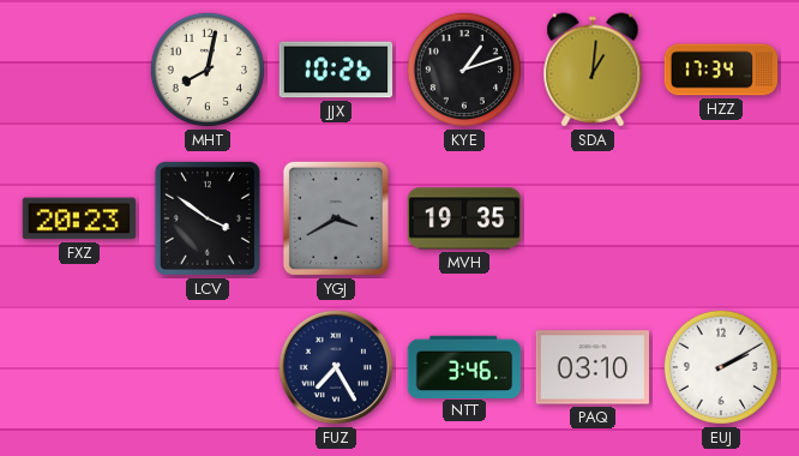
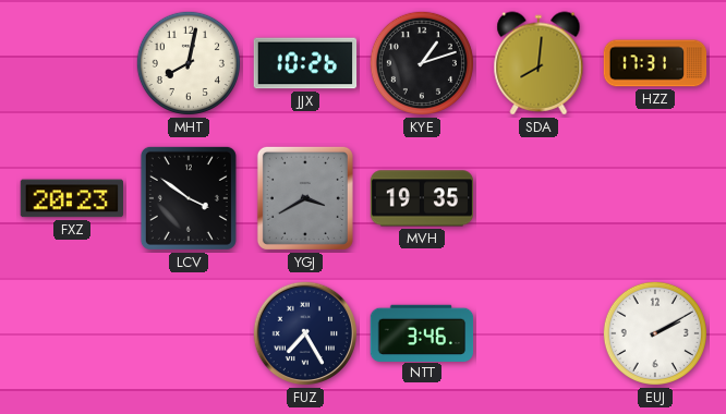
SDA: 1:01 -> 8:01
HZZ: 17:34 -> 17:31
PAQ: 03:10 -> none
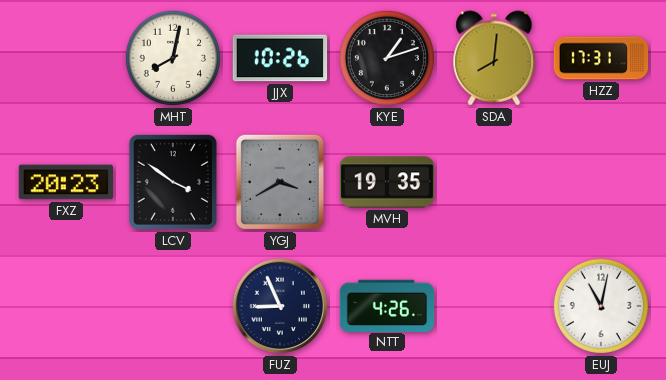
FUZ: 7:25 -> 8:56
NTT: 3:46 -> 4:26
EUJ: 2:10 -> 11:02
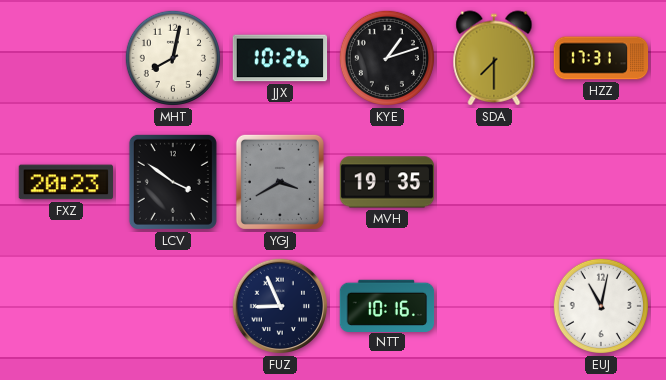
SDA: 8:01 -> 7:30
NTT: 4:26 -> 10:16
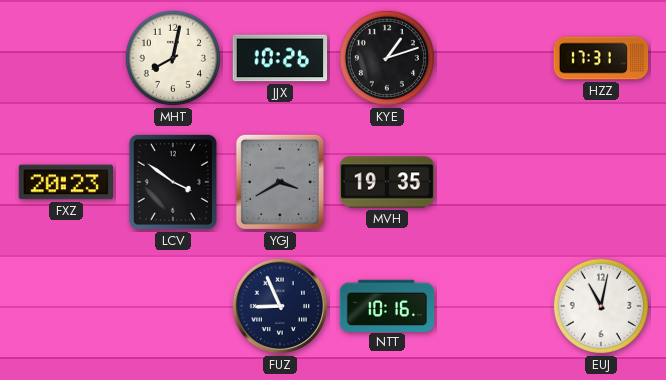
SDA: 7:30 -> none
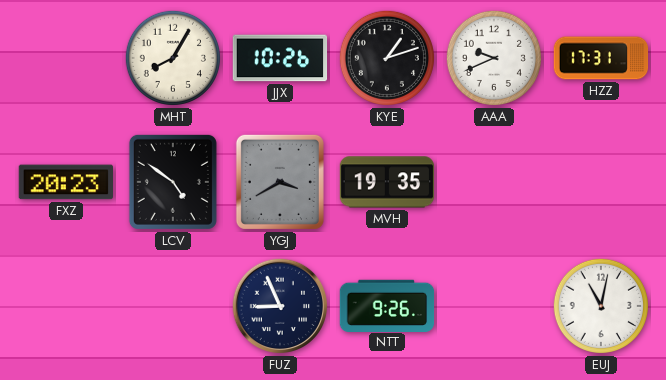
MHT: 8:02 -> 8:05
AAA: none -> 9:41
LCV: 3:51 -> 4:51
NTT: 10:16 -> 9:26
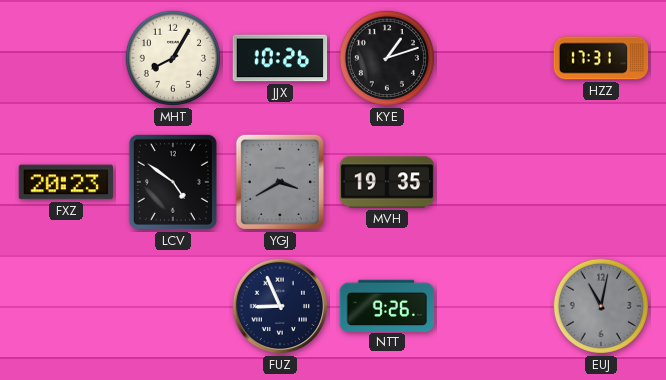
AAA: 9:41 -> none
EUJ dial: white -> grey
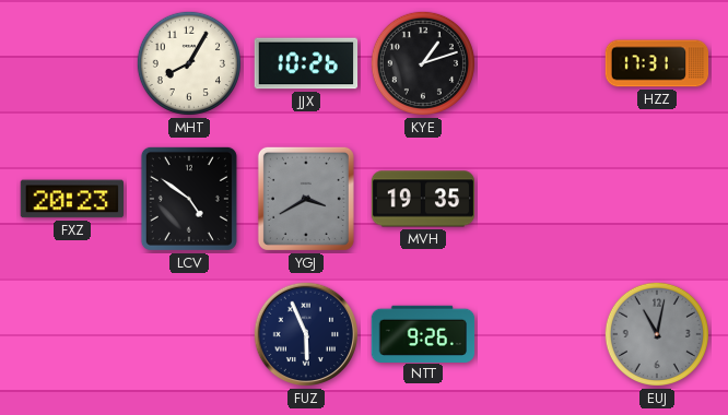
FUZ: 8:56 -> 5:56
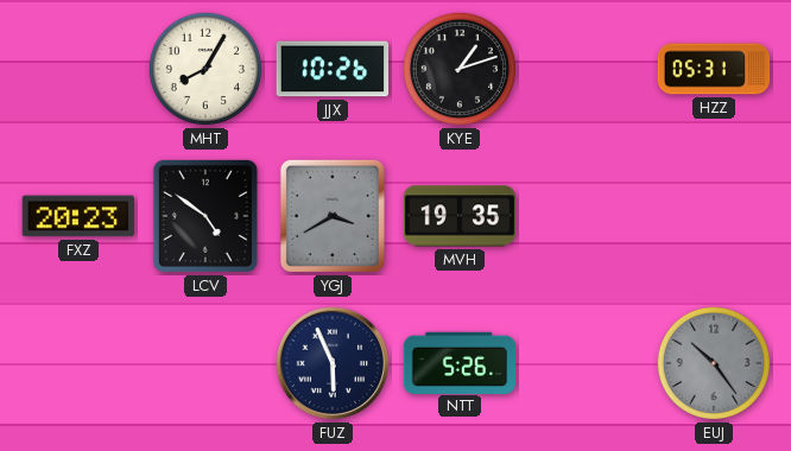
HZZ: 17:31 -> 05:31
NTT: 9:26 -> 5:26
EUJ: 11:02 -> 10:24
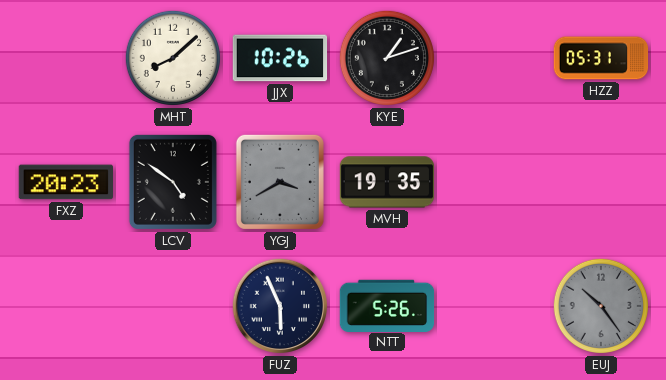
MHT: 8:05 -> 8:08
